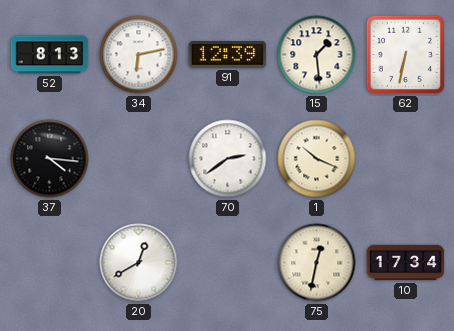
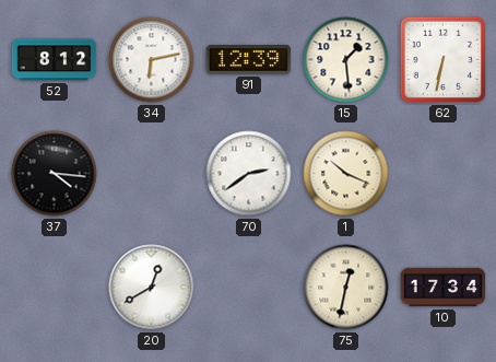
52: 8:13 -> 8:12
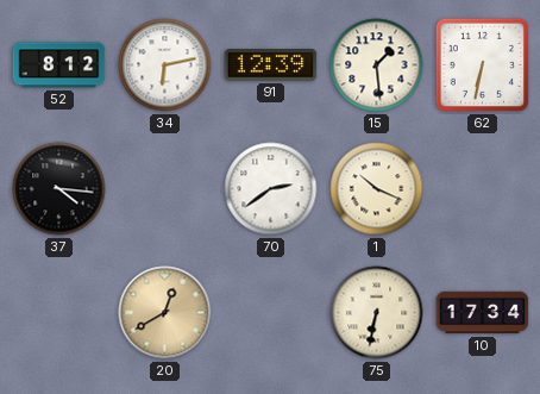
20 dial: white -> champagne
75: 12:32 -> 6:32
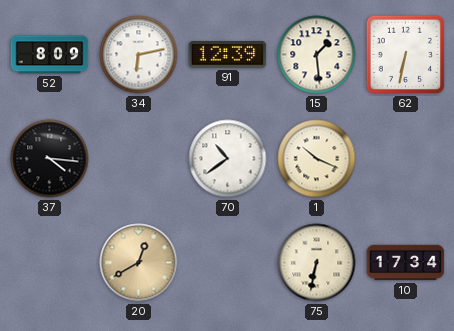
52: 8:12 -> 8:09
70: 2:39 -> 10:39
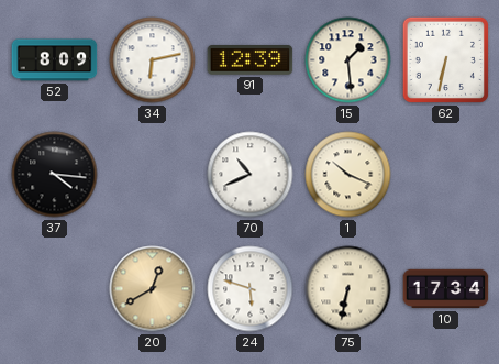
70: 10:39 -> 10:41
24: none -> 5:48
